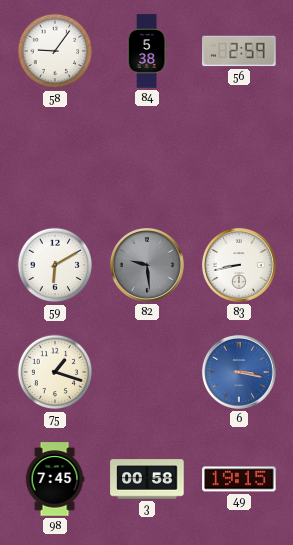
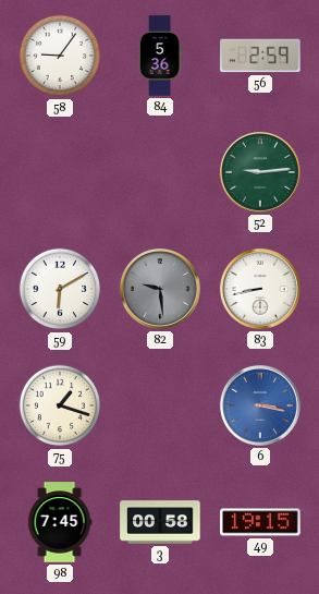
84: 5:38 -> 5:36
52: none -> 9:14
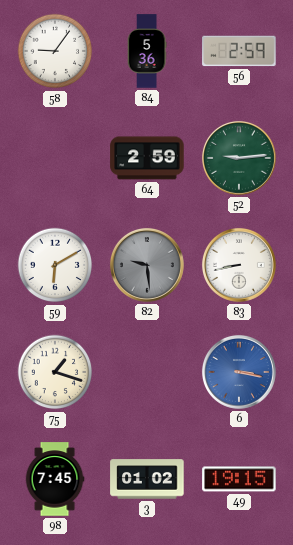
64: none -> 2:59
3: 00:58 -> 01:02
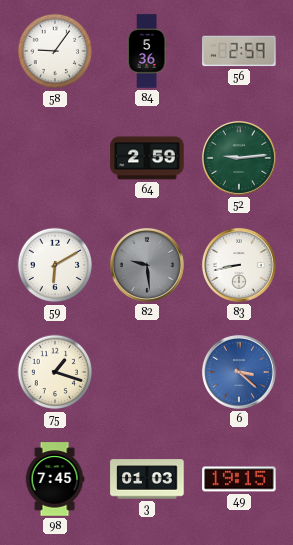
6: 3:17 -> 3:22
3: 01:02 -> 01:03
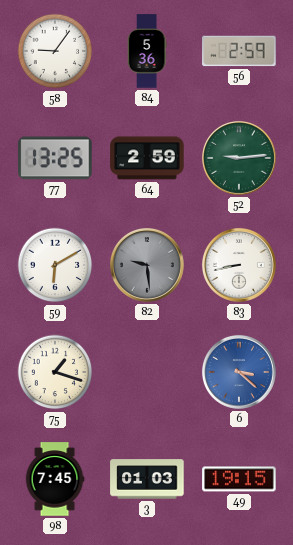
77: none -> 13:25
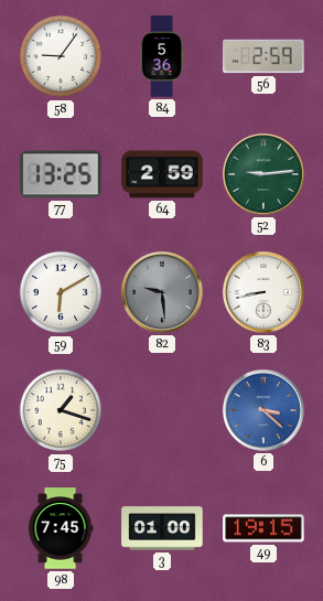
3: 01:03 -> 01:00
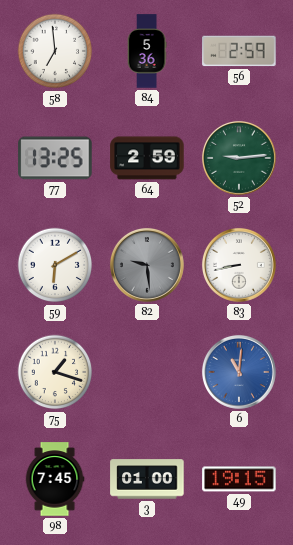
58: 9:06 -> 6:59
6: 3:22 -> 11:01
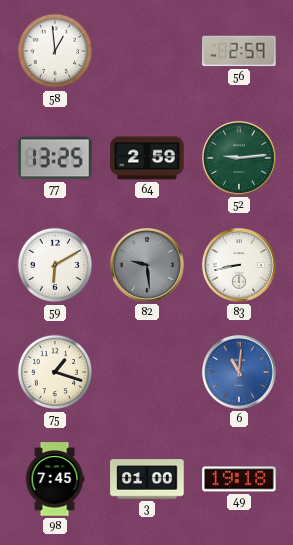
58: 6:59 -> 12:59
84: 5:36 -> none
49: 19:15 -> 19:18
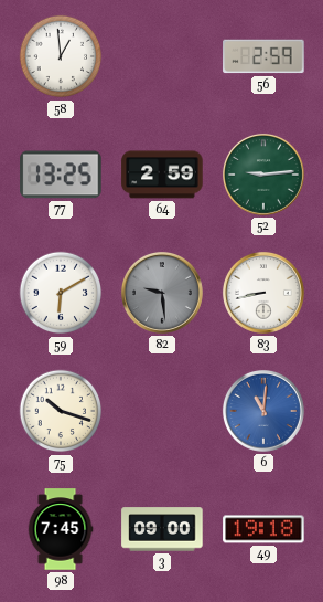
75: 1:18 -> 10:18
3: 01:00 -> 09:00
